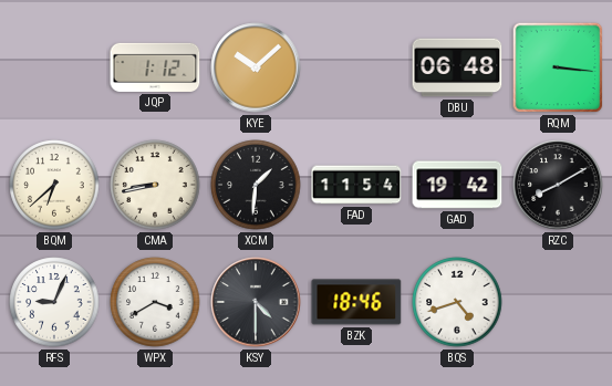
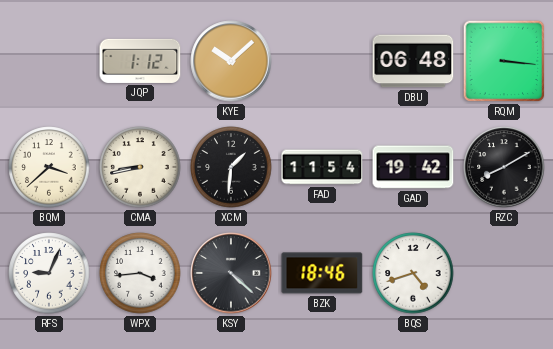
BQM: 6:38 -> 3:38
WPX: 3:40 -> 3:44
KSY: 4:30 -> 4:22
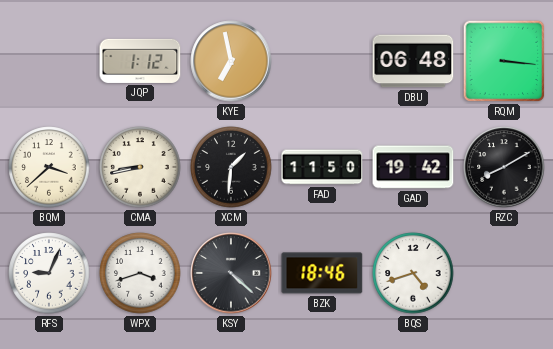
KYE: 10:08 -> 6:58
FAD: 11:54 -> 11:50
WPX: 3:44 -> 3:42
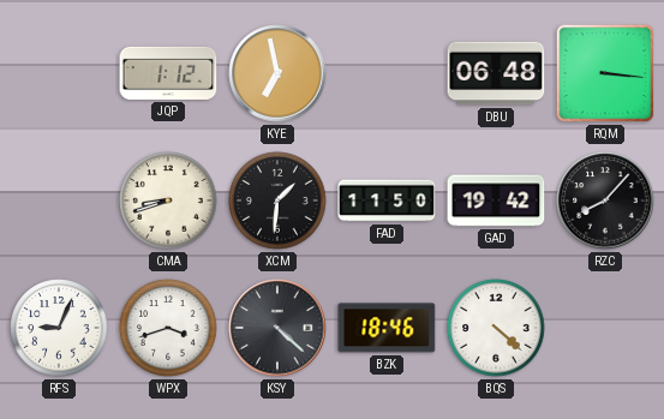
BQM: 3:38 -> none
CMA: 8:43 -> 8:42
RZC: 8:10 -> 8:07
BQS: 4:42 -> 4:22
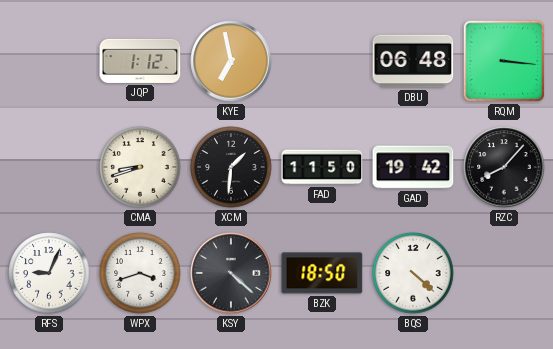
BZK: 18:46 -> 18:50
